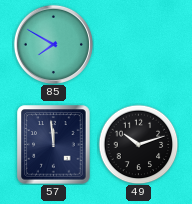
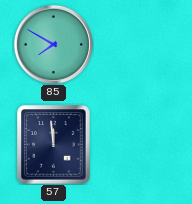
49: 10:12 -> none
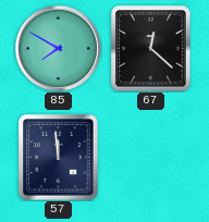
67: none -> 12:22
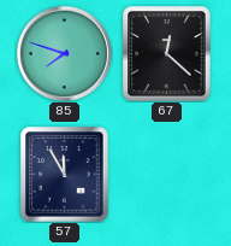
85: 7:50 -> 7:48
57: 11:59 -> 11:55
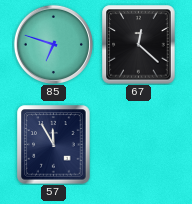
85: 7:48 -> 6:48
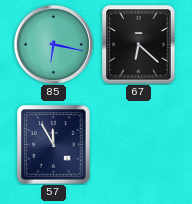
85: 6:48 -> 6:17
67: 12:22 -> 6:22
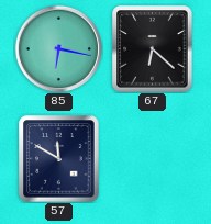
57: 11:55 -> 11:50
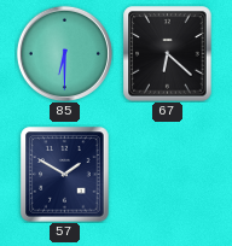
85: 6:17 -> 6:30
57: 11:50 -> 1:50
